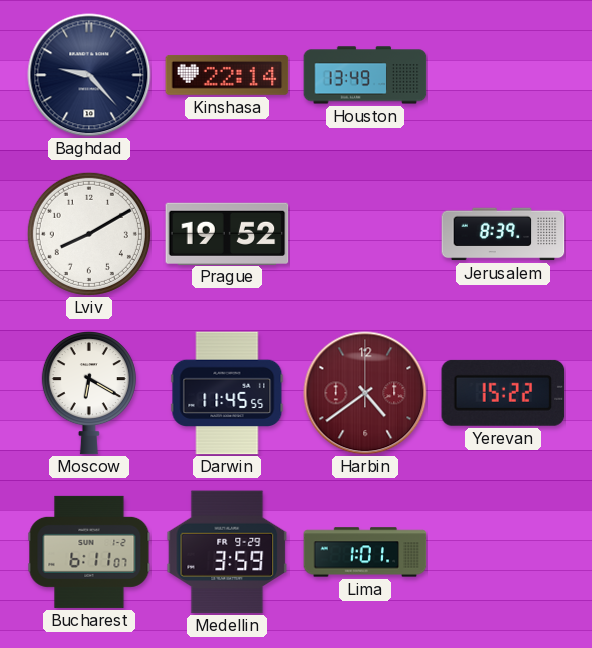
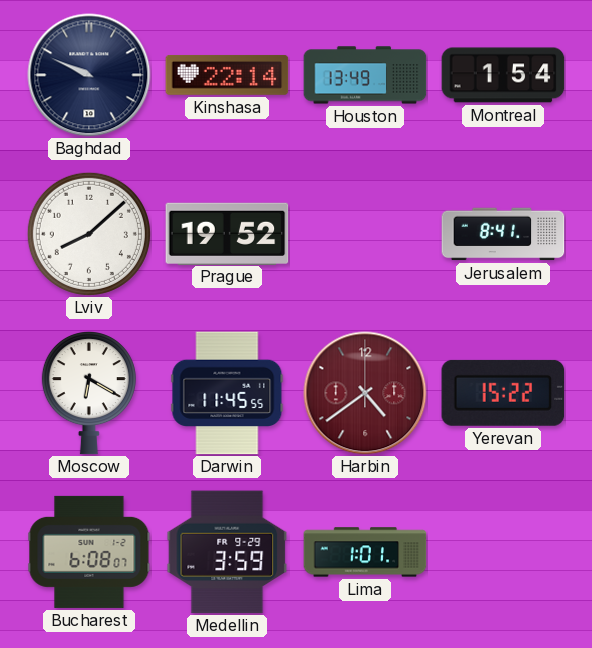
Baghdad: 9:23 -> 9:49
Montreal: none -> 1:54
Lviv: 8:10 -> 8:08
Jerusalem: 8:39 -> 8:41
Bucharest: 6:11 -> 6:08
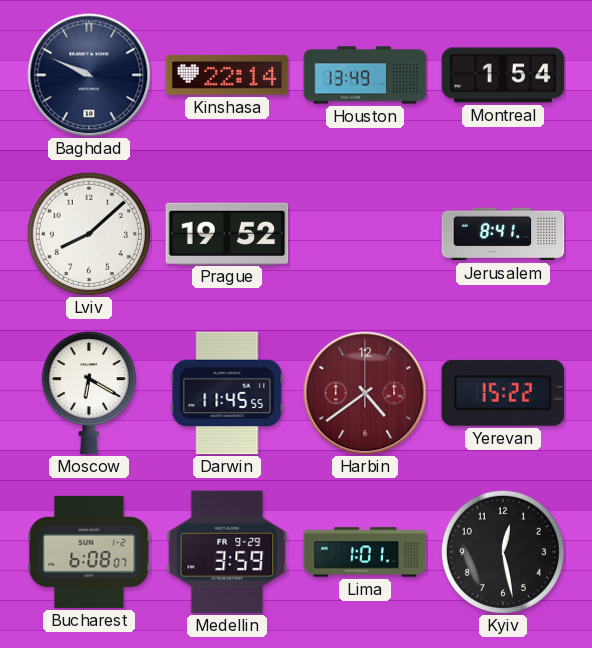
Kyiv: none -> 12:28
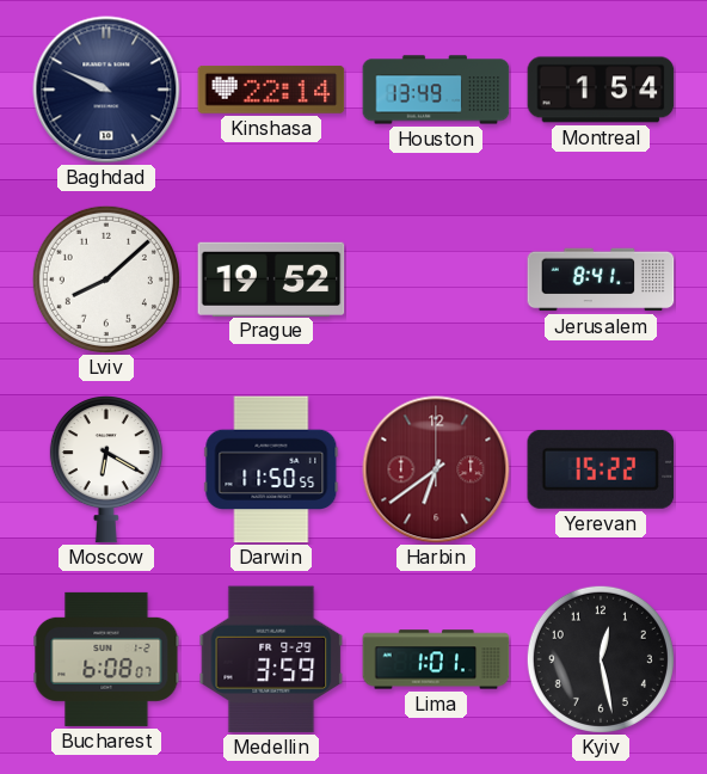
Darwin: 11:45 -> 11:50
Harbin: 4:39 -> 6:39
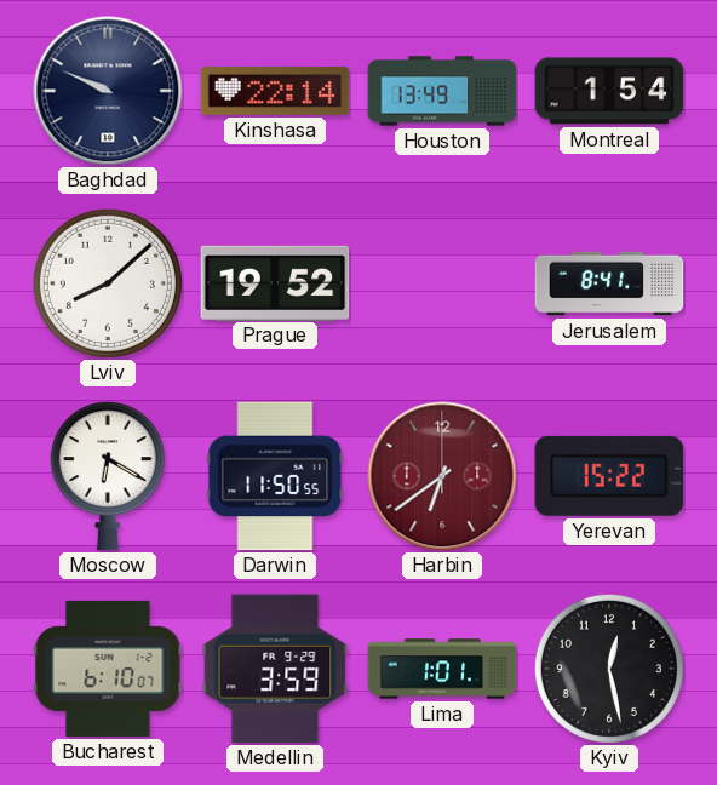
Bucharest: 6:08 -> 6:10
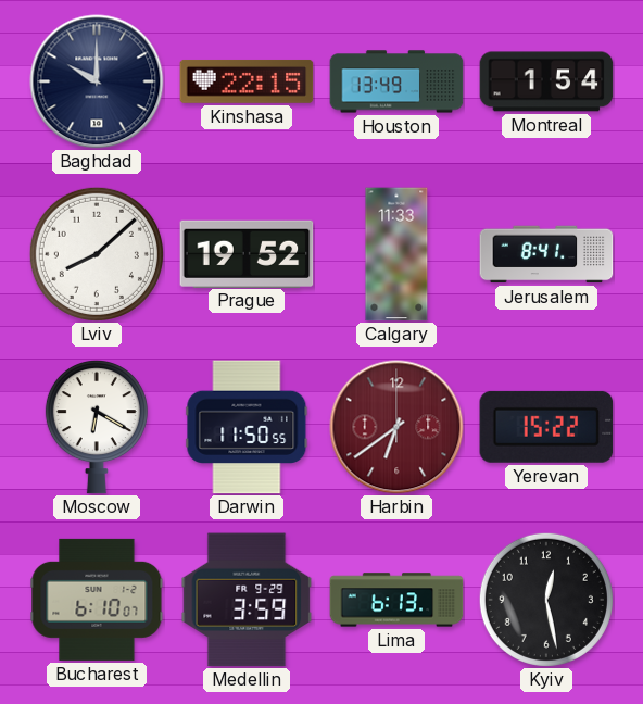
Baghdad: 9:49 -> 10:00
Kinshasa: 22:14 -> 22:15
Calgary: none -> 11:33
Lima: 1:01 -> 6:13
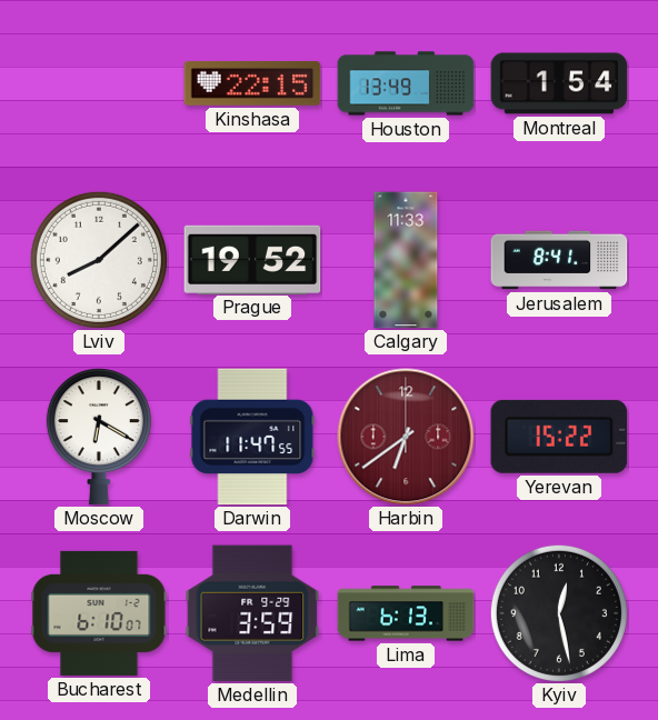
Baghdad: 10:00 -> none
Darwin: 11:50 -> 11:47
